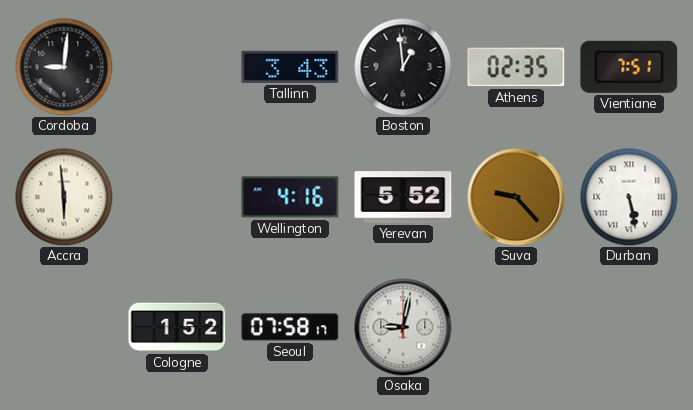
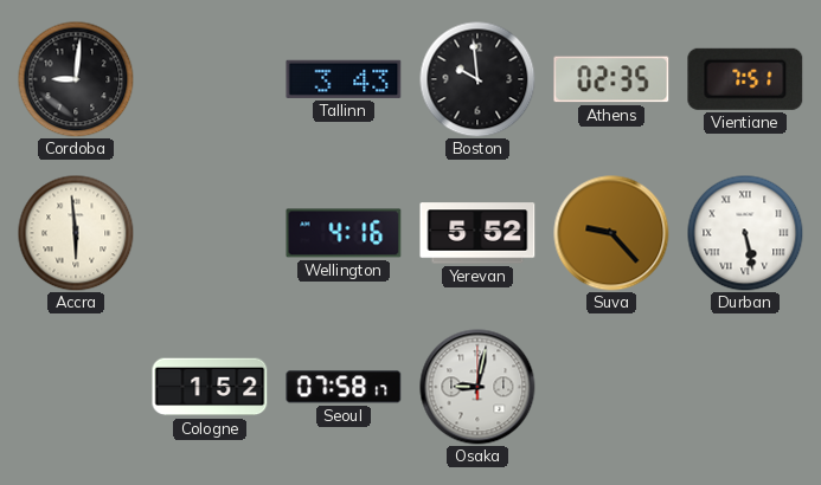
Boston: 12:59 -> 9:59
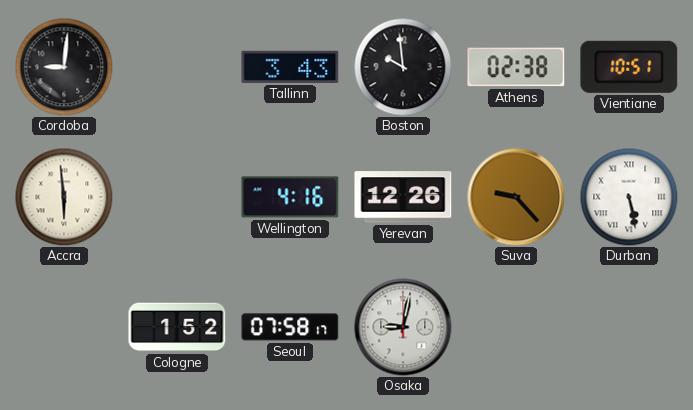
Athens: 02:35 -> 02:38
Vientiane: 7:51 -> 10:51
Yerevan: 5:52 -> 12:26
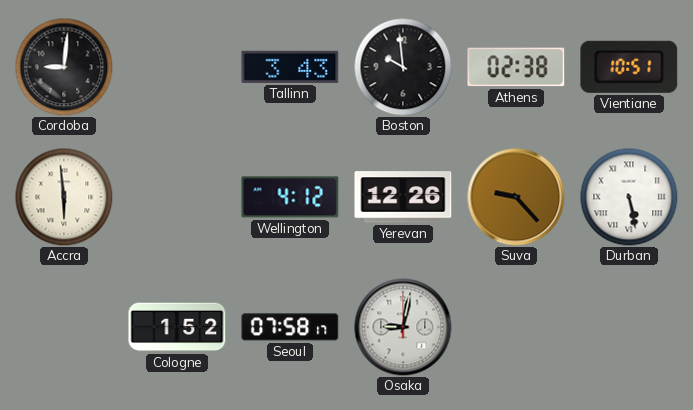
Wellington: 4:16 -> 4:12
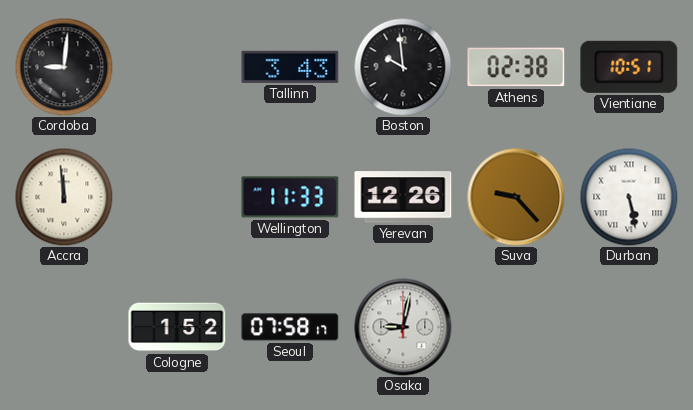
Accra: 5:59 -> 11:59
Wellington: 4:12 -> 11:33
